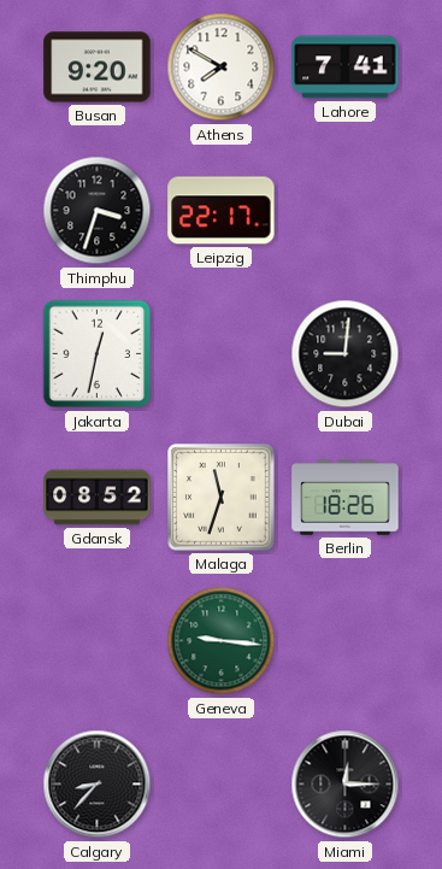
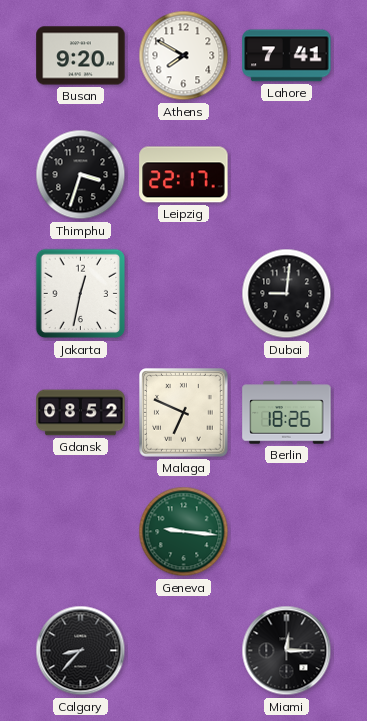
Malaga: 11:33 -> 6:49
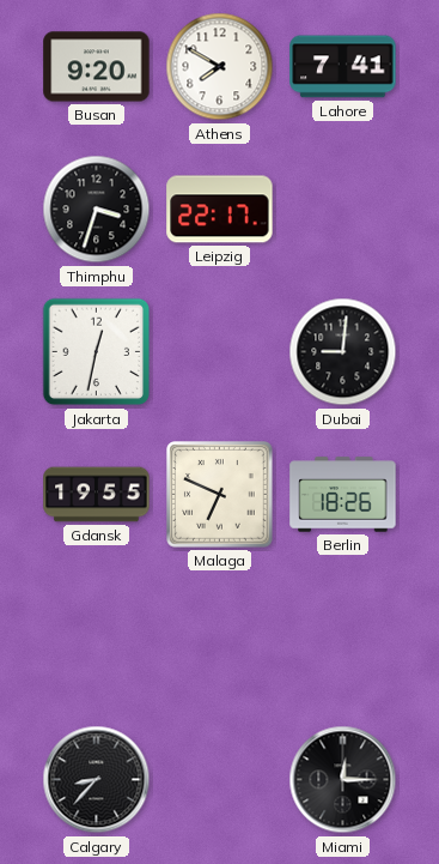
Gdansk: 08:52 -> 19:55
Geneva: 9:16 -> none
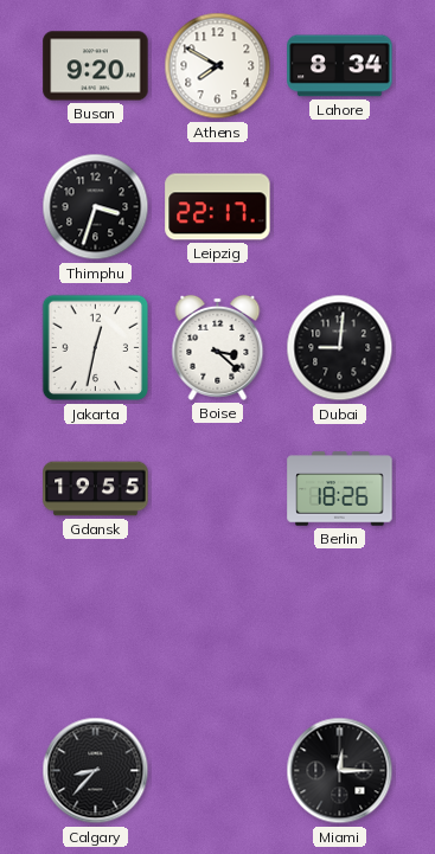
Lahore: 7:41 -> 8:34
Boise: none -> 3:22
Malaga: 6:49 -> none
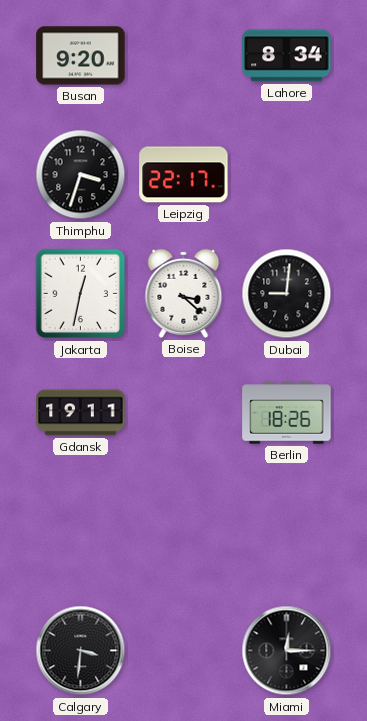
Athens: 7:50 -> none
Gdansk: 19:55 -> 19:11
Calgary: 8:37 -> 3:31
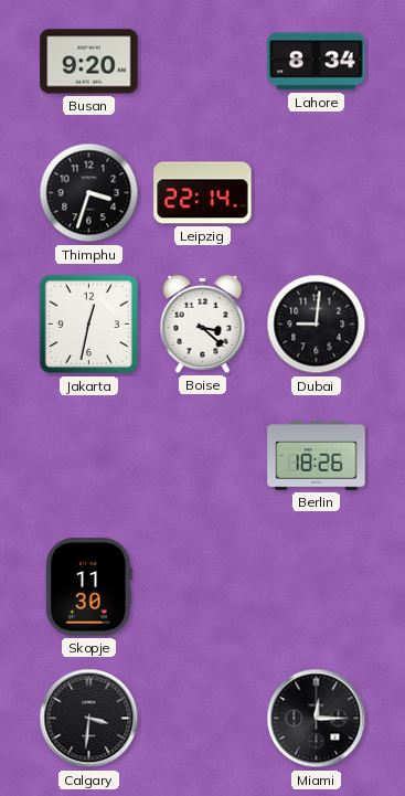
Leipzig: 22:17 -> 22:14
Gdansk: 19:11 -> none
Skopje: none -> 11:30
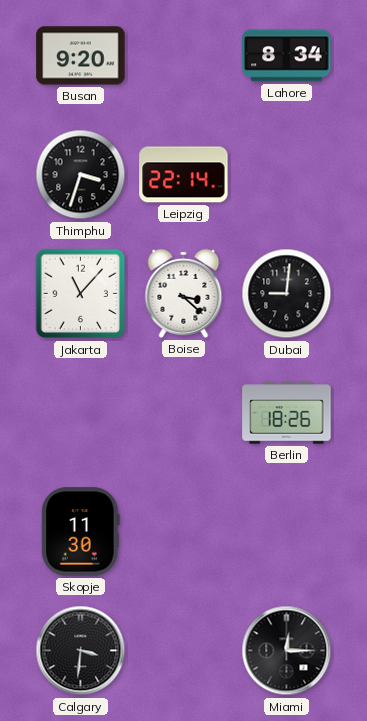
Jakarta: 12:32 -> 11:07
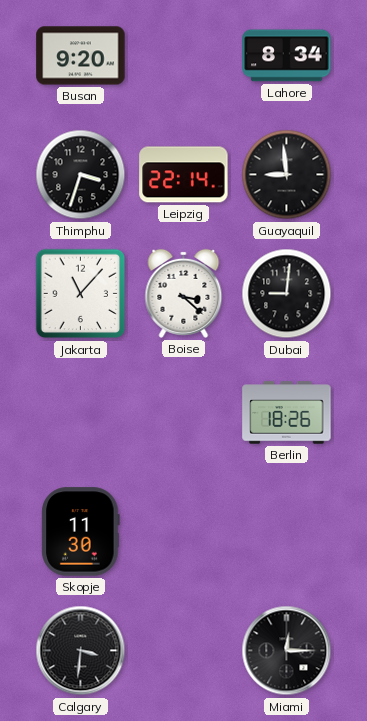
Guayaquil: none -> 8:59
